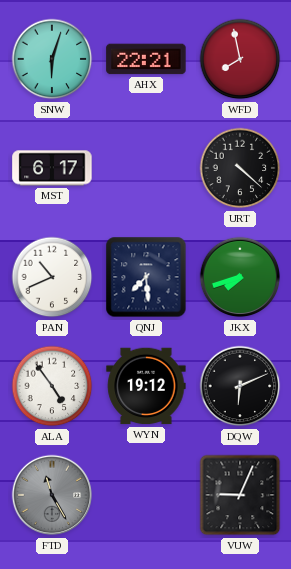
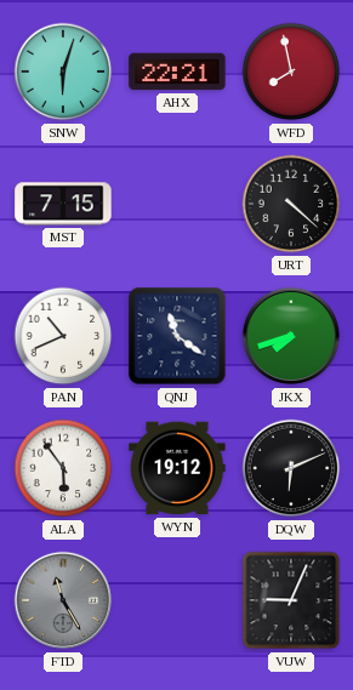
MST: 6:17 -> 7:15
QNJ: 7:29 -> 11:21
ALA: 4:54 -> 5:54
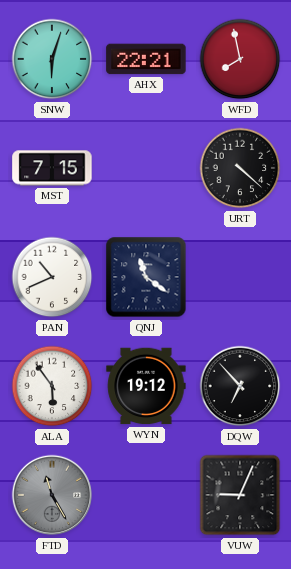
JKX: 7:42 -> none
DQW: 6:11 -> 6:53
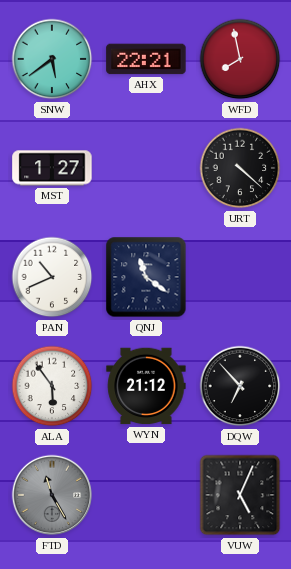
SNW: 6:03 -> 5:39
MST: 7:15 -> 1:27
WYN: 19:12 -> 21:12
VUW: 9:04 -> 5:04
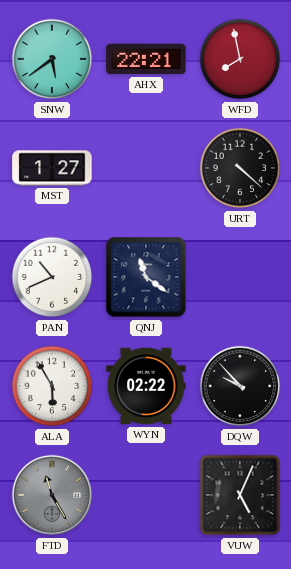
ALA: 5:54 -> 5:55
WYN: 21:12 -> 02:22
DQW: 6:53 -> 9:53
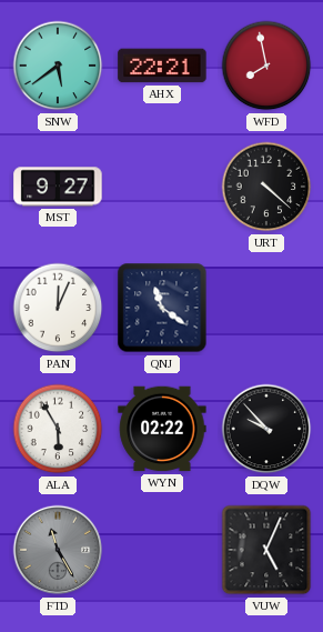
MST: 1:27 -> 9:27
PAN: 10:41 -> 12:04
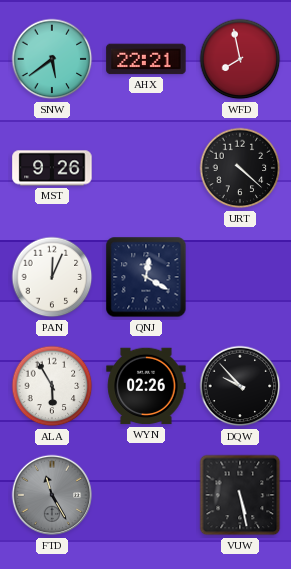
MST: 9:27 -> 9:26
QNJ: 11:21 -> 12:20
WYN: 02:22 -> 02:26
VUW: 5:04 -> 5:28
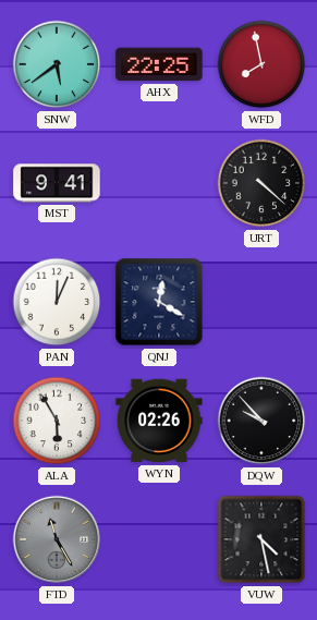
AHX: 22:21 -> 22:25
MST: 9:26 -> 9:41
VUW: 5:28 -> 4:28
